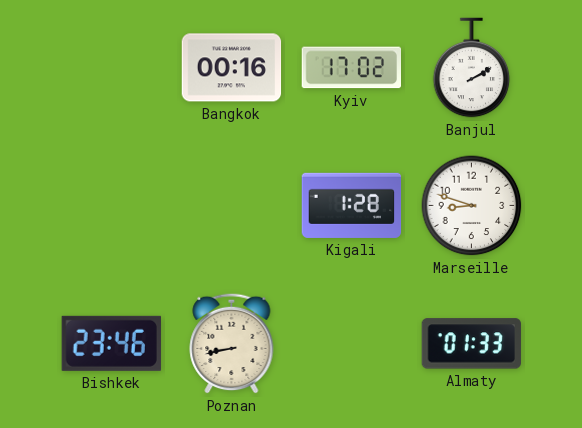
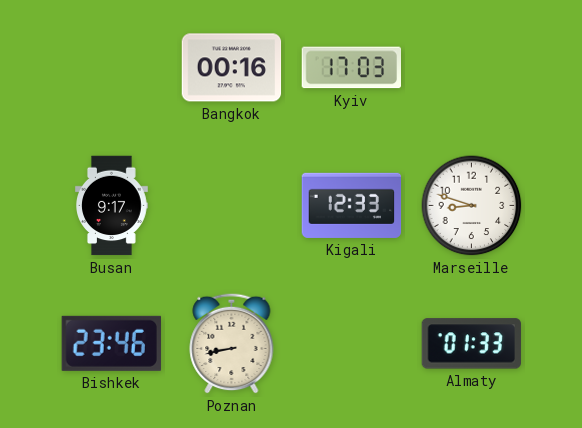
Kyiv: 17:02 -> 17:03
Banjul: 2:10 -> none
Busan: none -> 9:17
Kigali: 1:28 -> 12:33
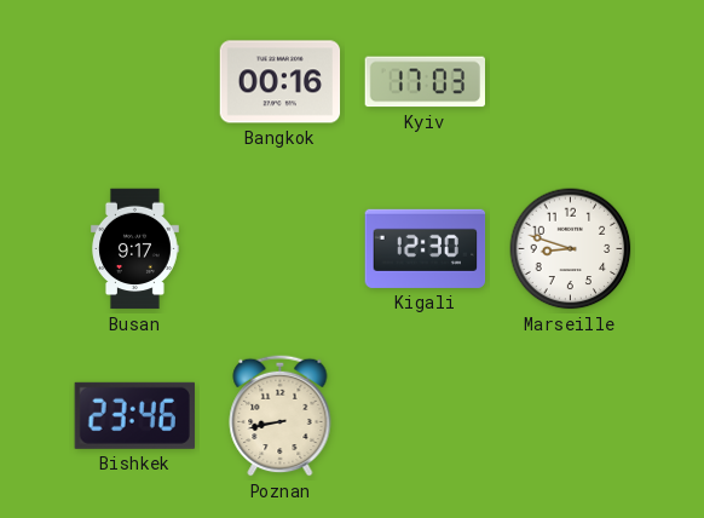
Kigali: 12:33 -> 12:30
Almaty: 01:33 -> none
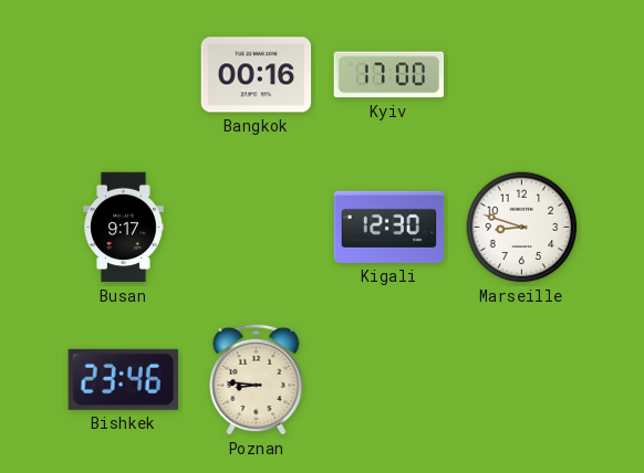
Kyiv: 17:03 -> 17:00
Poznan: 8:43 -> 8:46
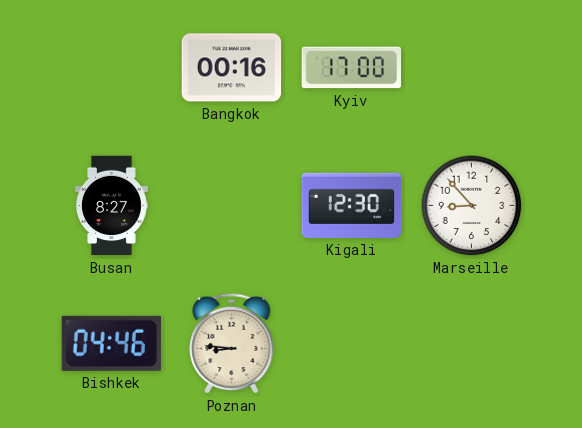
Busan: 9:17 -> 8:27
Marseille: 8:48 -> 8:53
Bishkek: 23:46 -> 04:46
